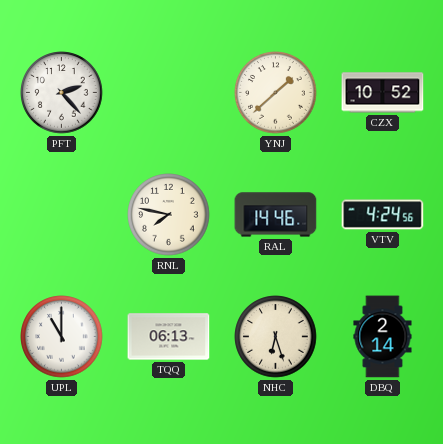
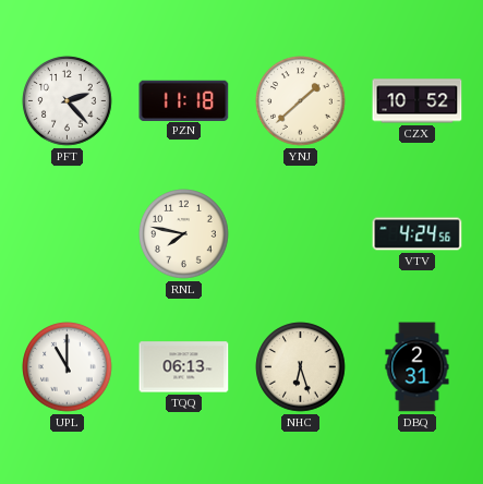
PZN: none -> 11:18
RAL: 14:46 -> none
DBQ: 2:14 -> 2:31
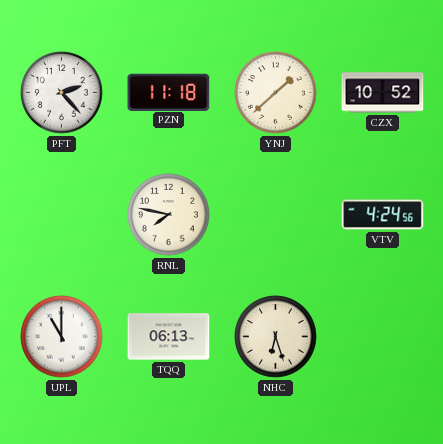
DBQ: 2:31 -> none
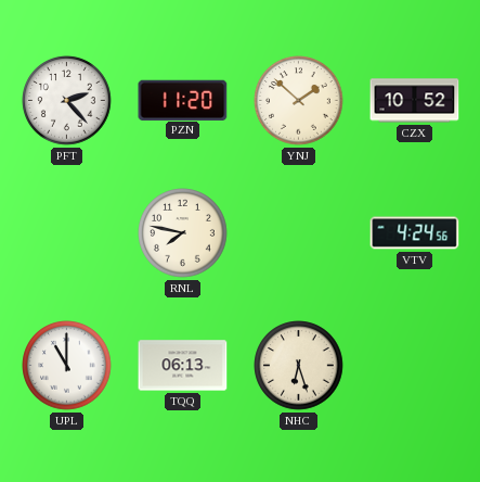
PZN: 11:18 -> 11:20
YNJ: 1:38 -> 1:52
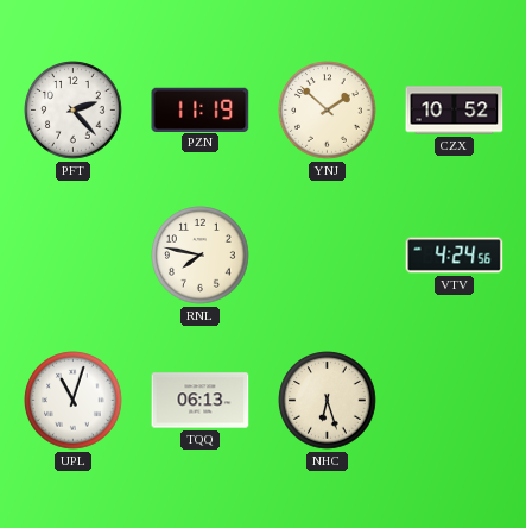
PZN: 11:20 -> 11:19
UPL: 11:00 -> 11:03
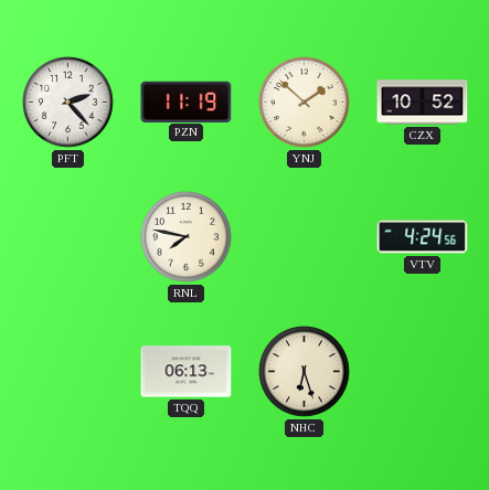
UPL: 11:03 -> none
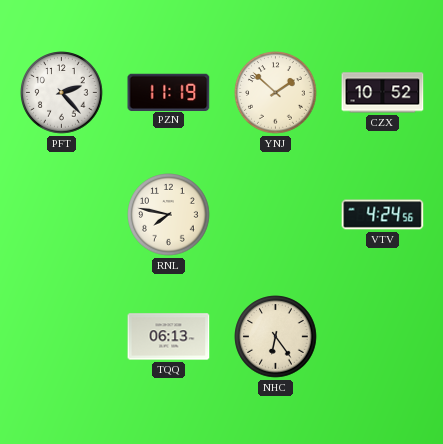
NHC: 6:27 -> 6:24
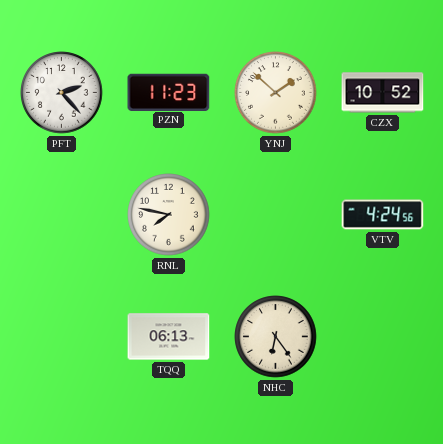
PZN: 11:19 -> 11:23
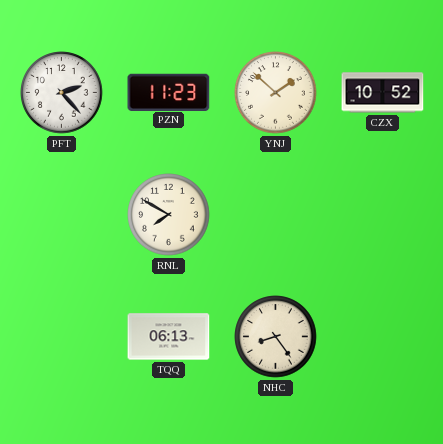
RNL: 7:47 -> 7:50
VTV: 4:24 -> none
NHC: 6:24 -> 8:24
